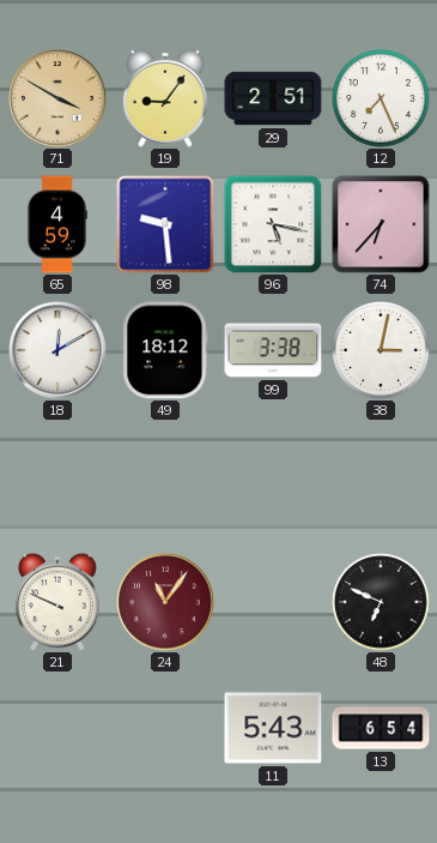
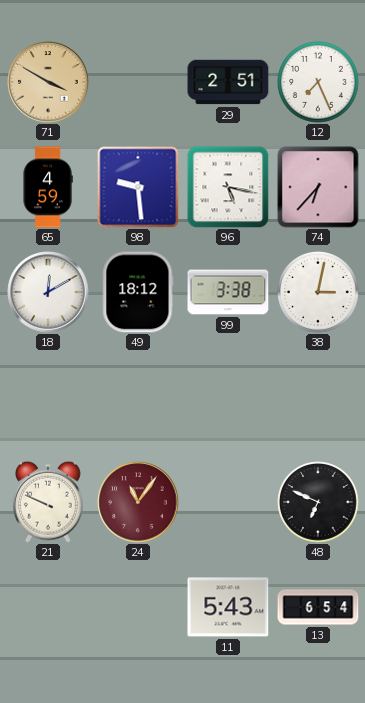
19: 9:06 -> none
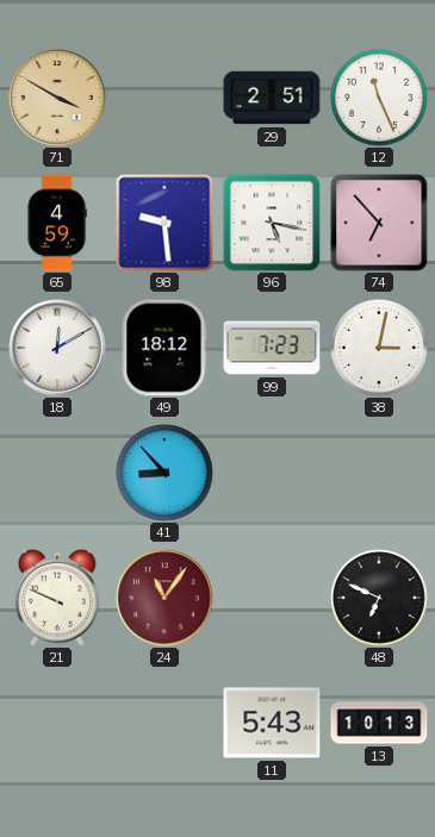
12: 7:26 -> 11:26
74: 6:37 -> 6:53
99: 3:38 -> 7:23
41: none -> 8:53
13: 6:54 -> 10:13
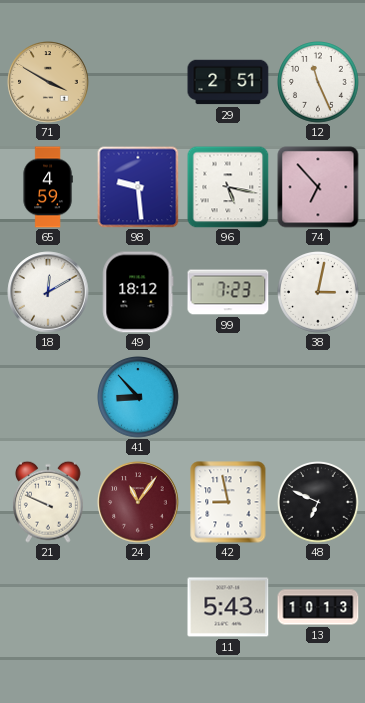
42: none -> 8:58
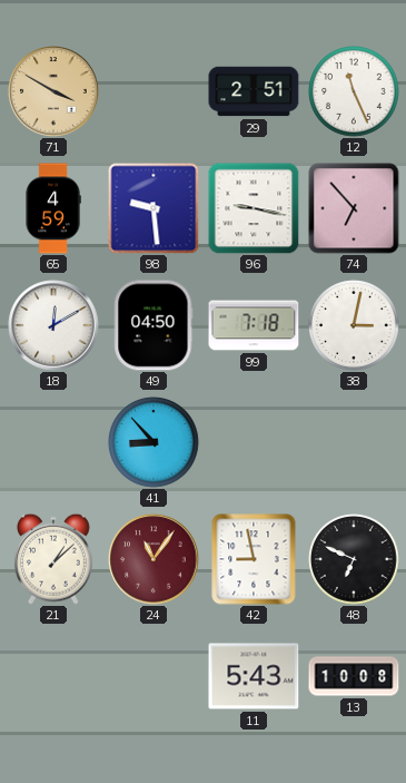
96: 5:17 -> 9:17
49: 18:12 -> 04:50
99: 7:23 -> 7:18
21: 9:49 -> 1:08
13: 10:13 -> 10:08
